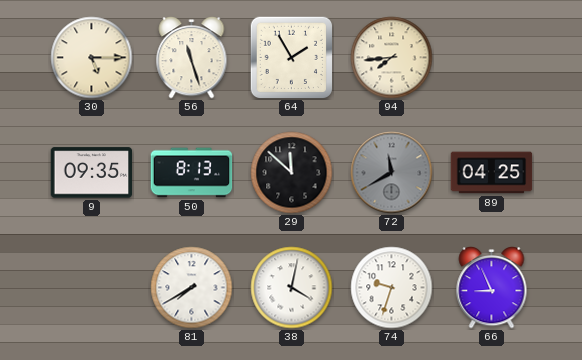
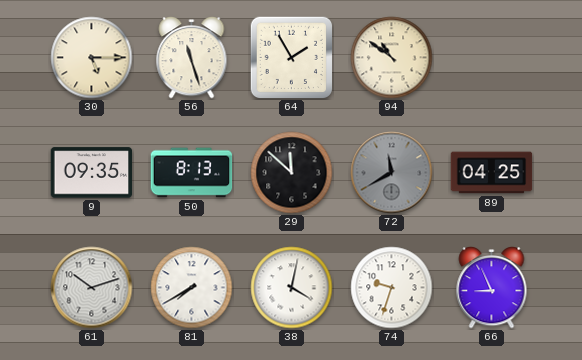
94: 7:44 -> 10:51
61: none -> 10:12
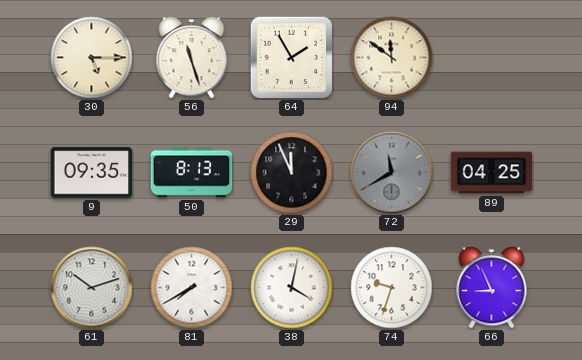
94: 10:51 -> 11:51
29: 11:52 -> 11:56
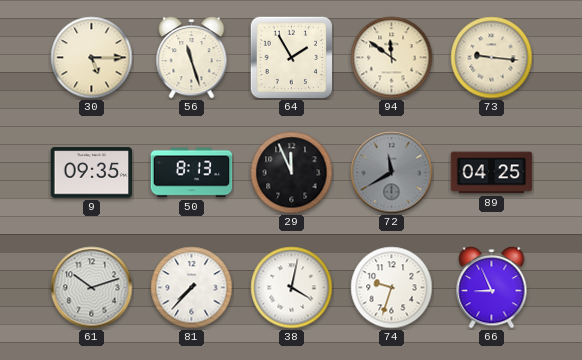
73: none -> 9:16
81: 7:40 -> 7:37
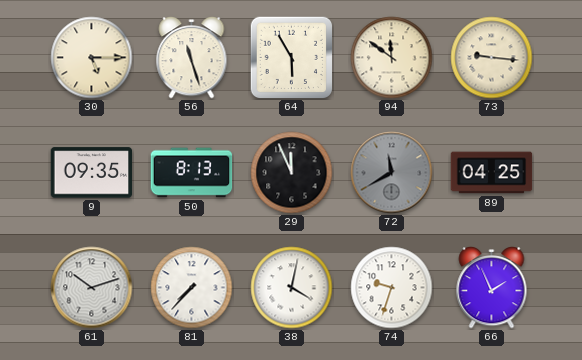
64: 1:55 -> 5:55
66: 8:56 -> 1:56
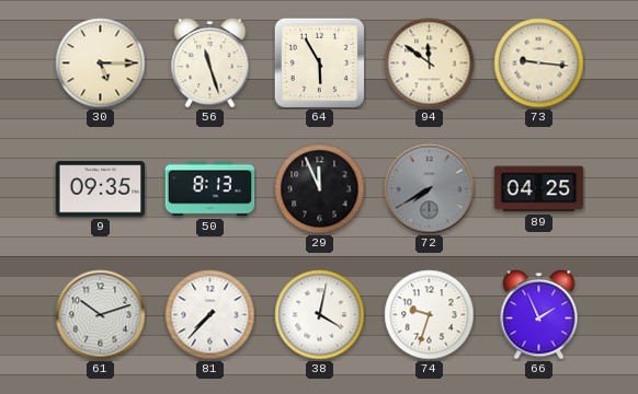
72: 11:40 -> 7:40
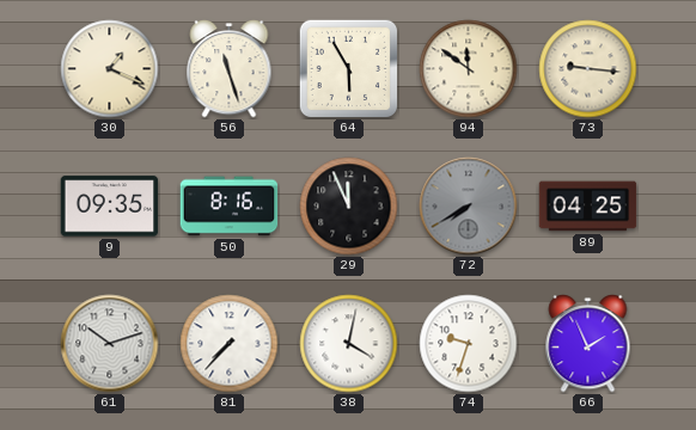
30: 5:15 -> 1:19
50: 8:13 -> 8:16
